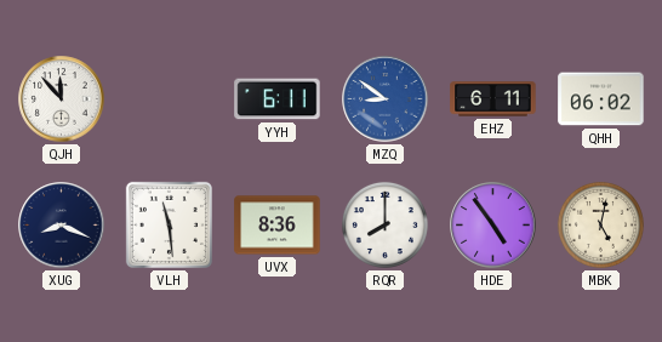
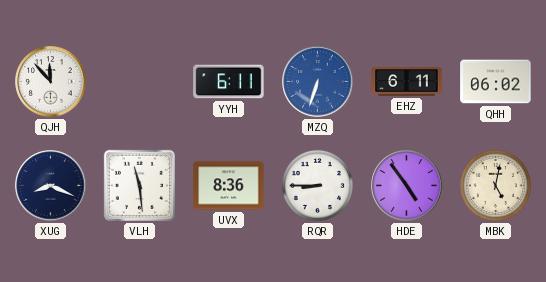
MZQ: 8:51 -> 6:33
RQR: 8:00 -> 8:45
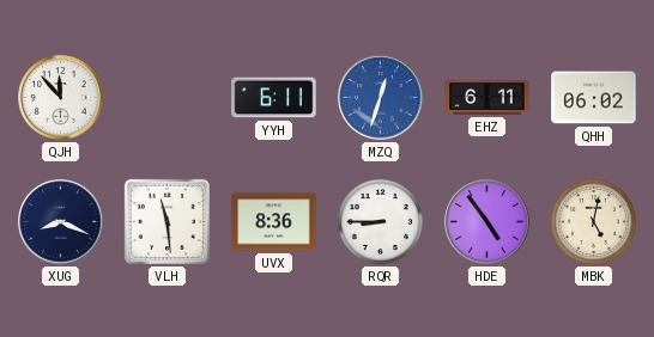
MZQ: 6:33 -> 12:33
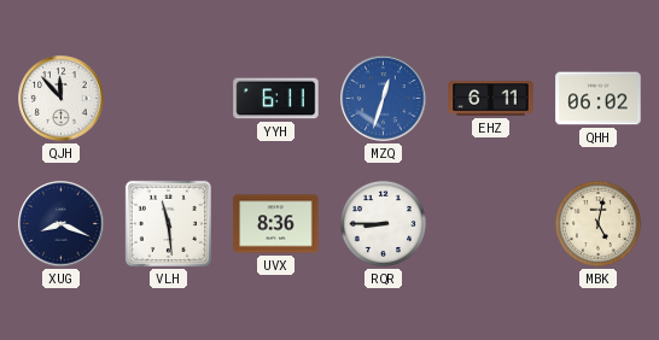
HDE: 4:54 -> none
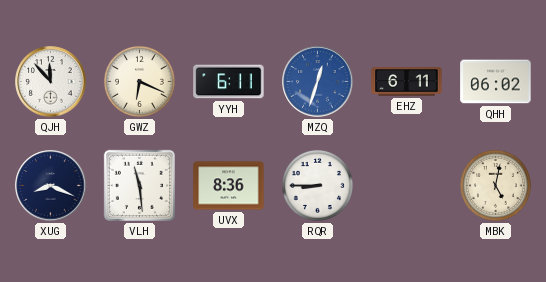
GWZ: none -> 6:19
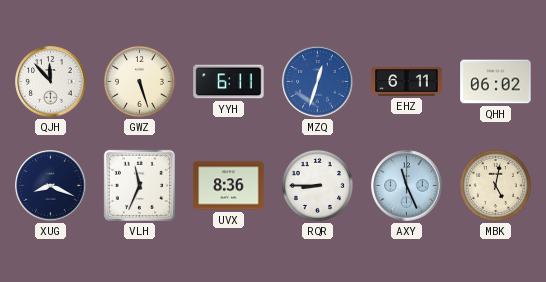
GWZ: 6:19 -> 5:27
VLH: 11:29 -> 11:34
AXY: none -> 11:26
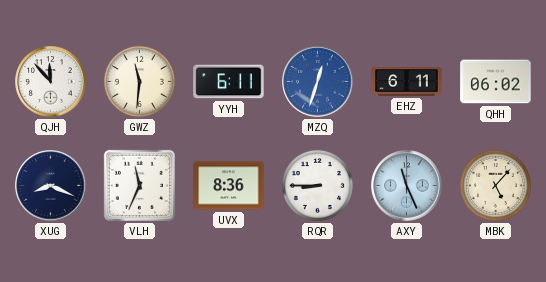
GWZ: 5:27 -> 11:31
MBK: 5:02 -> 5:07
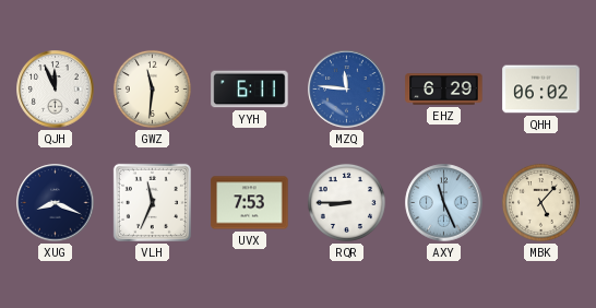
QJH: 11:53 -> 11:56
MZQ: 12:33 -> 11:46
EHZ: 6:11 -> 6:29
UVX: 8:36 -> 7:53
